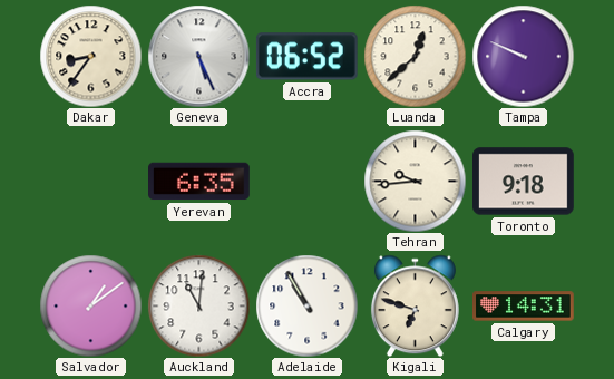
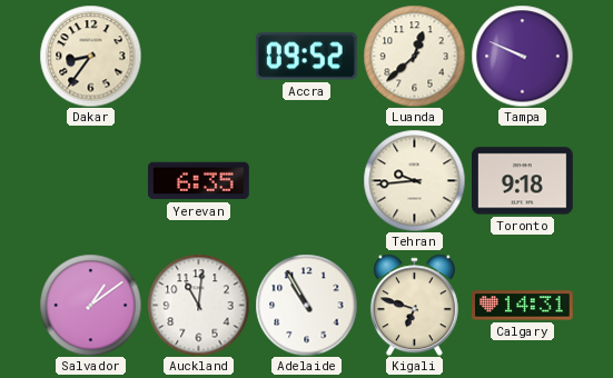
Geneva: 5:26 -> none
Accra: 06:52 -> 09:52
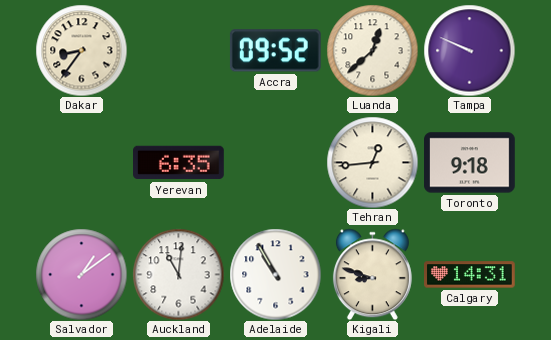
Tehran: 9:44 -> 12:44
Kigali: 6:48 -> 8:48
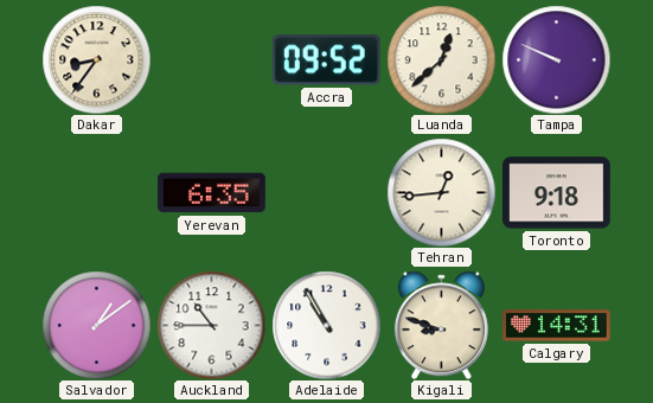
Auckland: 11:01 -> 10:45
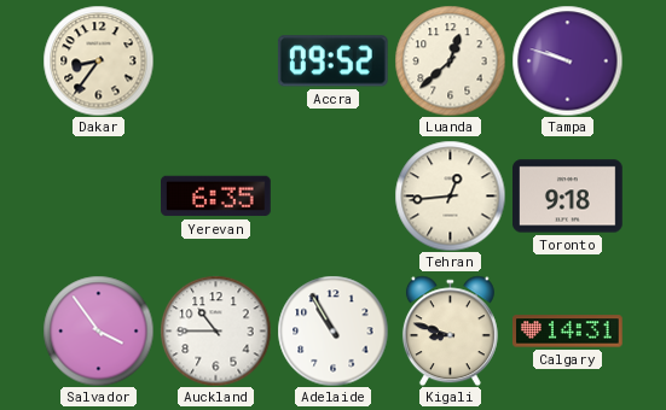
Tampa: 9:49 -> 9:48
Salvador: 1:09 -> 3:54
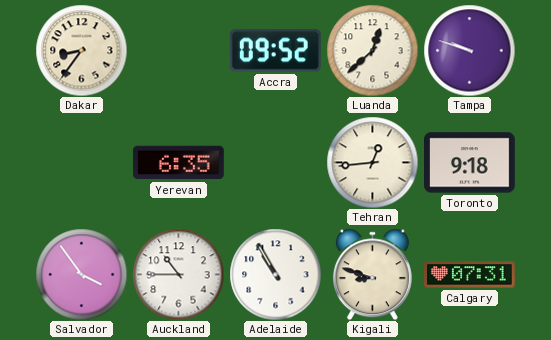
Calgary: 14:31 -> 07:31
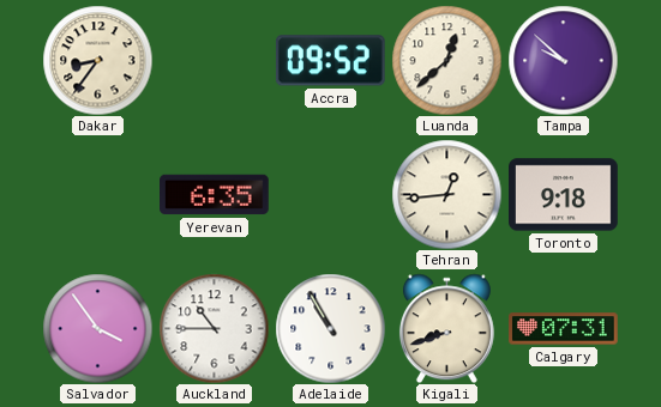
Tampa: 9:48 -> 9:52
Kigali: 8:48 -> 8:42
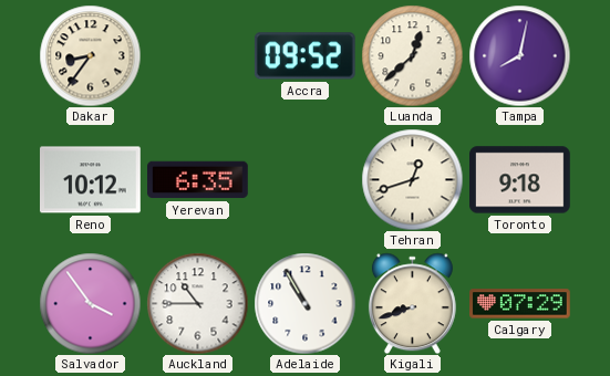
Tampa: 9:52 -> 8:02
Reno: none -> 10:12
Tehran: 12:44 -> 12:42
Calgary: 07:31 -> 07:29
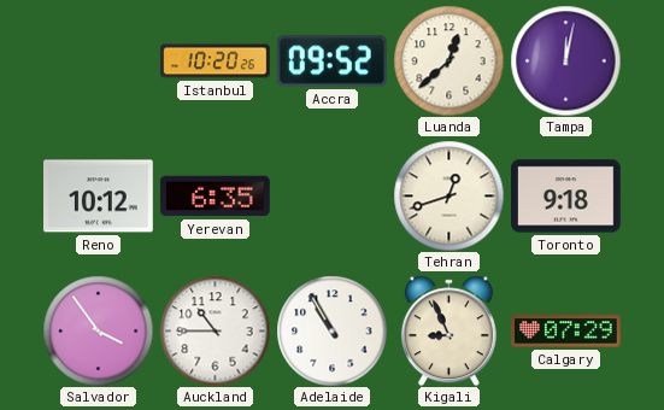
Dakar: 8:36 -> none
Istanbul: none -> 10:20
Tampa: 8:02 -> 12:02
Kigali: 8:42 -> 8:56
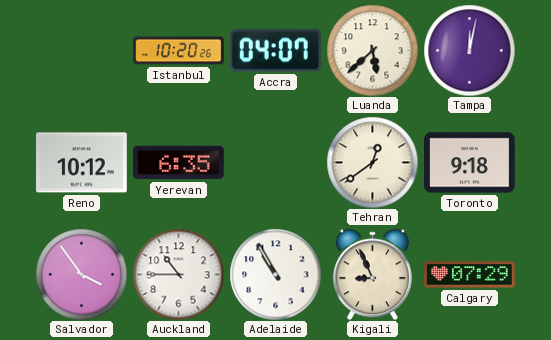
Accra: 09:52 -> 04:07
Luanda: 12:38 -> 5:38
Tehran: 12:42 -> 12:39
